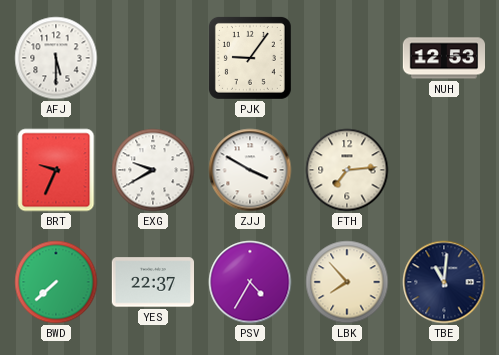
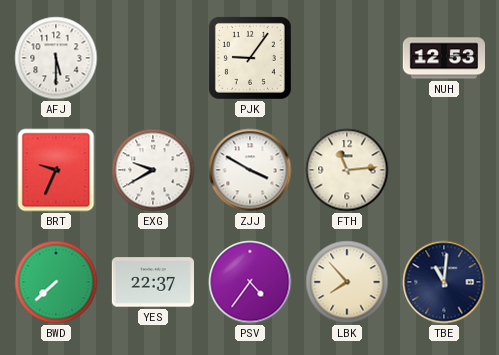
FTH: 7:14 -> 11:14
PSV: 4:35 -> 4:36
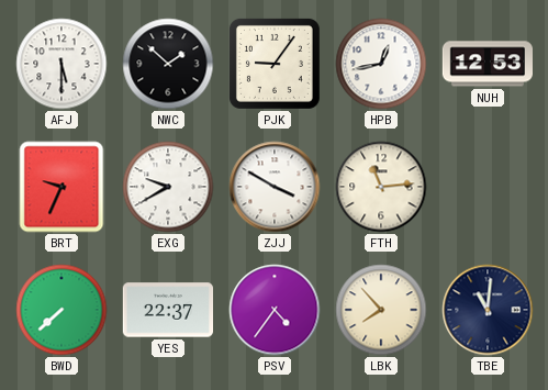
NWC: none -> 1:52
HPB: none -> 12:43
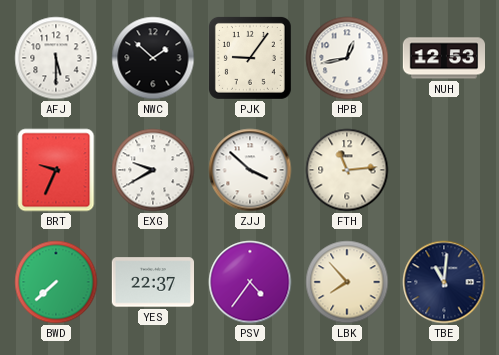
ZJJ: 3:50 -> 3:52
